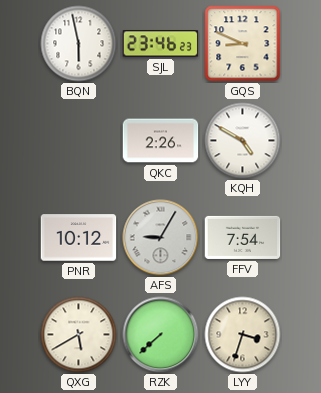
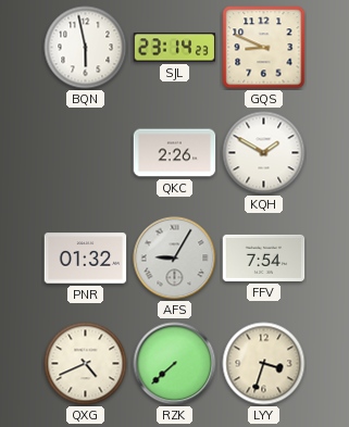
SJL: 23:46 -> 23:14
KQH: 4:50 -> 1:50
PNR: 10:12 -> 01:32
QXG: 5:40 -> 4:41
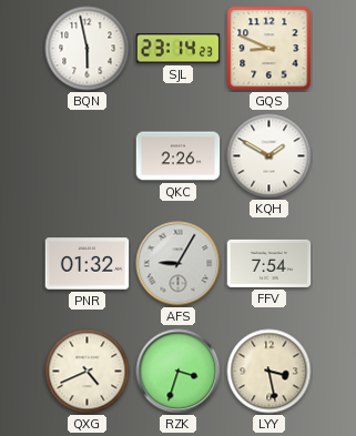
RZK: 7:38 -> 3:33
LYY: 3:33 -> 3:28
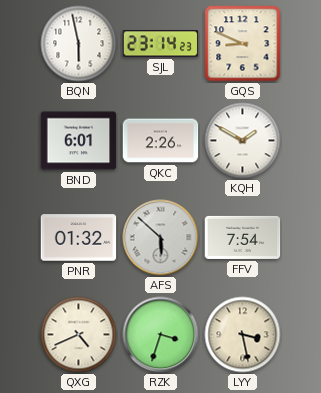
BND: none -> 6:01
AFS: 9:05 -> 5:52
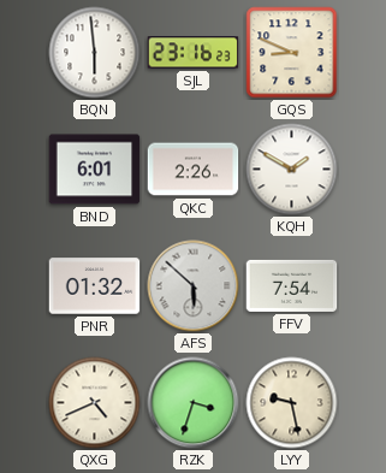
BQN: 5:58 -> 5:59
SJL: 23:14 -> 23:16
LYY: 3:28 -> 9:28
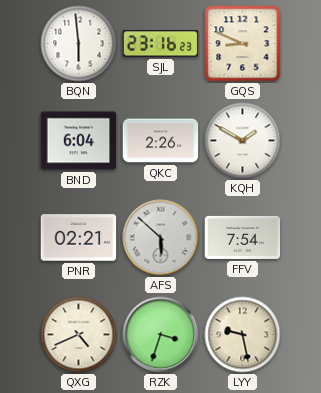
BND: 6:01 -> 6:04
PNR: 01:32 -> 02:21
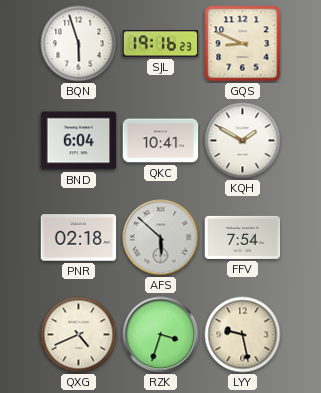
BQN: 5:59 -> 5:57
SJL: 23:16 -> 19:16
QKC: 2:26 -> 10:41
PNR: 02:21 -> 02:18
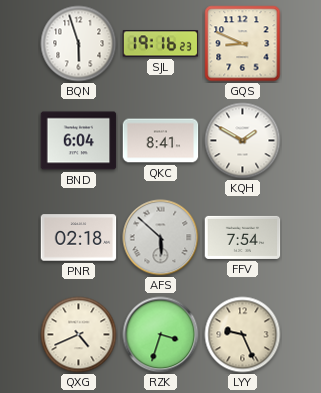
QKC: 10:41 -> 8:41
LYY: 9:28 -> 9:26
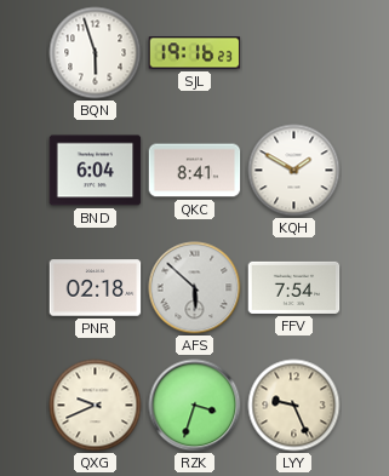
GQS: 8:49 -> none
QXG: 4:41 -> 9:41
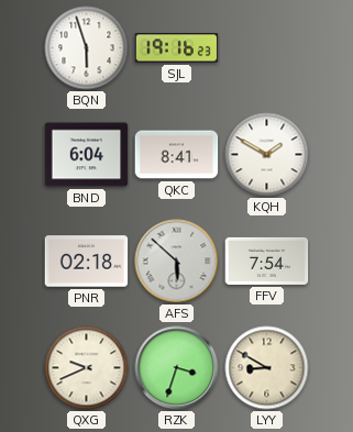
LYY: 9:26 -> 8:50
